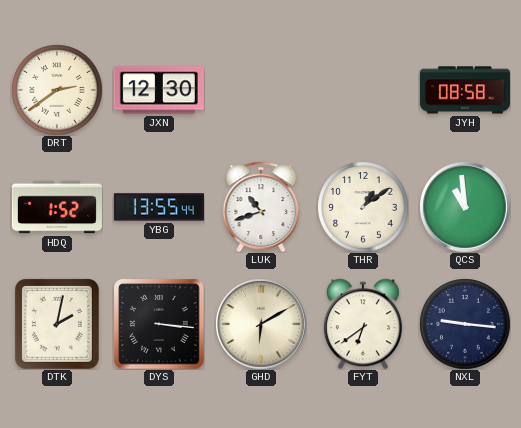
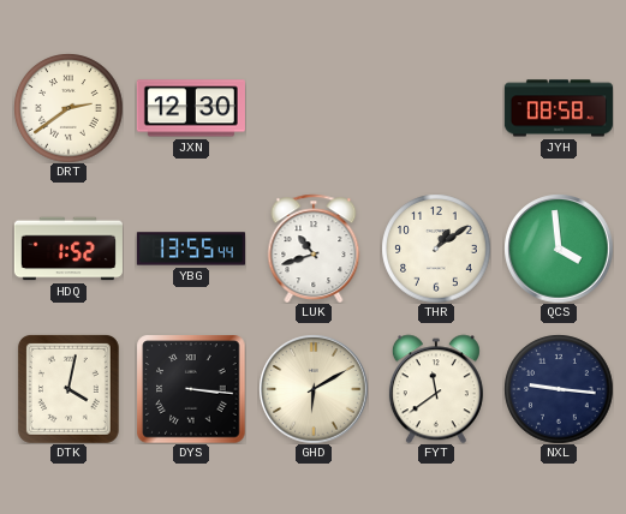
QCS: 10:59 -> 3:59
DTK: 2:02 -> 4:02
FYT: 6:39 -> 11:39
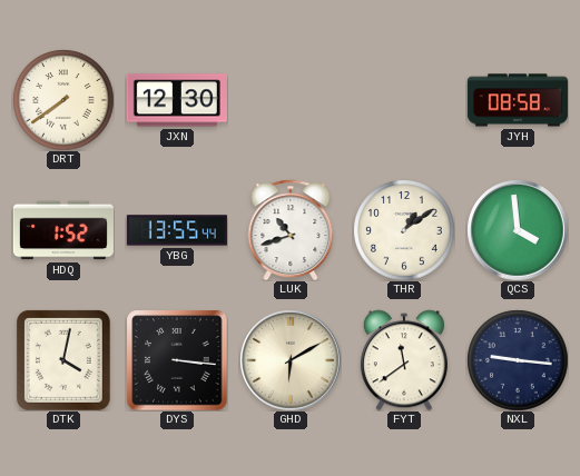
DRT: 2:39 -> 7:39
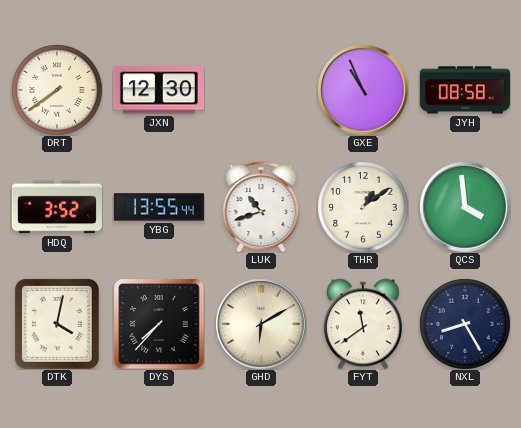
GXE: none -> 10:56
HDQ: 1:52 -> 3:52
DYS: 3:16 -> 7:37
NXL: 9:16 -> 8:25
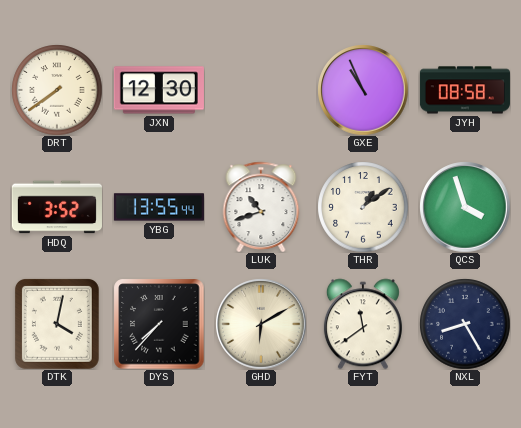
QCS: 3:59 -> 3:57
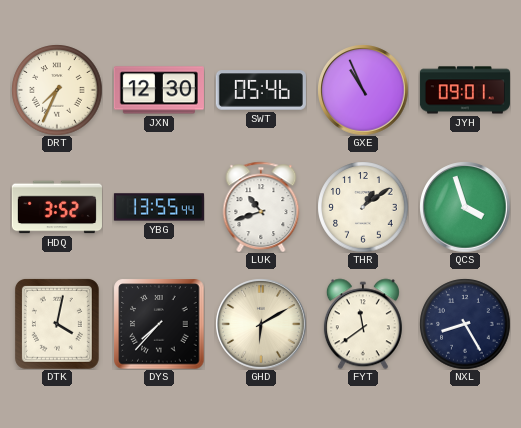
DRT: 7:39 -> 7:34
SWT: none -> 05:46
JYH: 08:58 -> 09:01
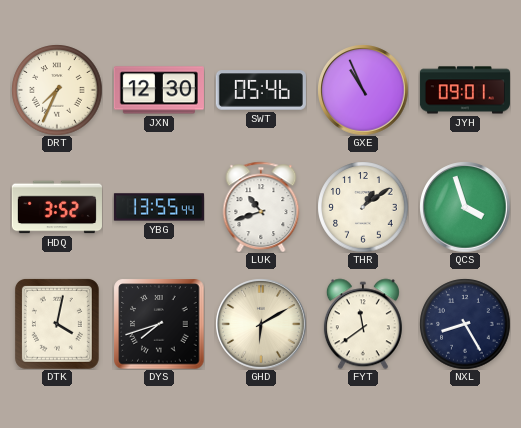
DYS: 7:37 -> 7:42
